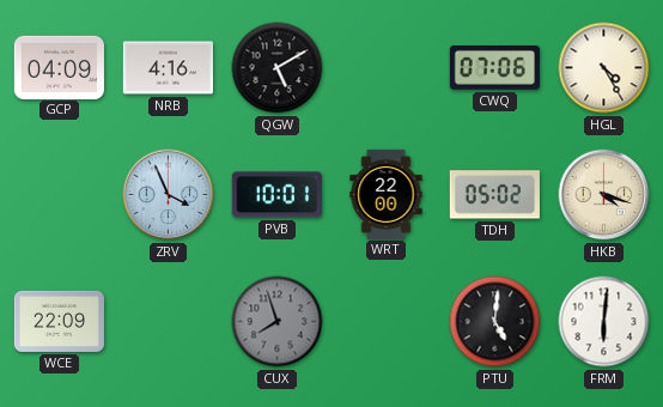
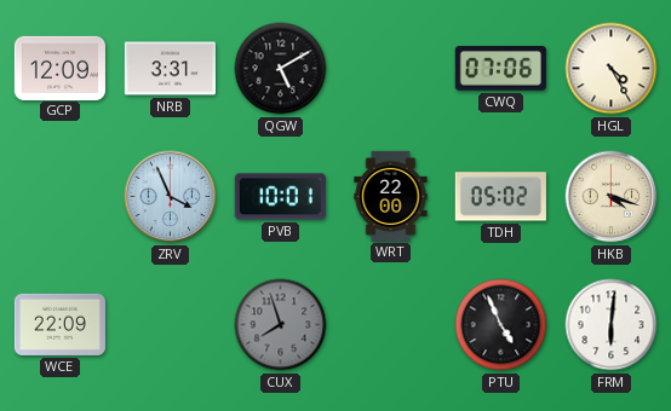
GCP: 04:09 -> 12:09
NRB: 4:16 -> 3:31
PTU: 5:01 -> 4:56
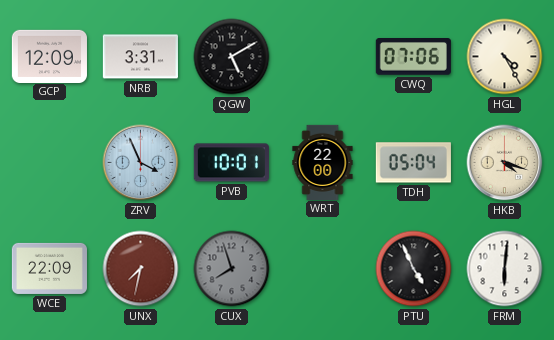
TDH: 05:02 -> 05:04
UNX: none -> 7:32
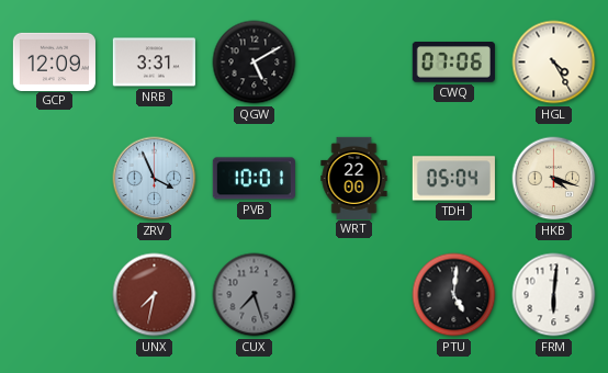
WCE: 22:09 -> none
CUX: 7:57 -> 7:27
PTU: 4:56 -> 5:01
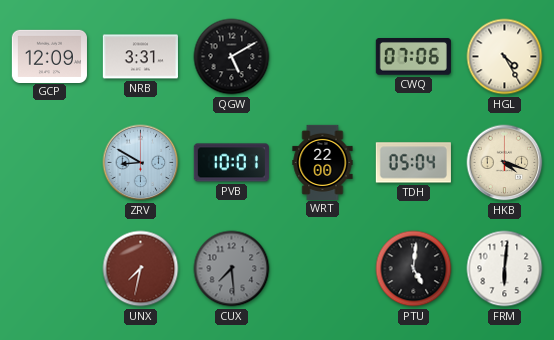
ZRV: 3:56 -> 8:50
CUX: 7:27 -> 7:29
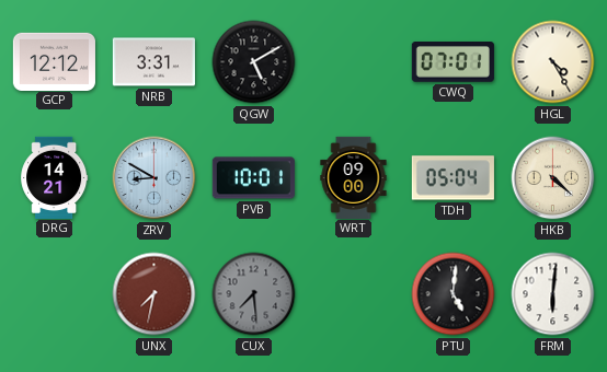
GCP: 12:09 -> 12:12
CWQ: 07:06 -> 07:01
DRG: none -> 14:21
WRT: 22:00 -> 09:00
HKB: 4:18 -> 4:22
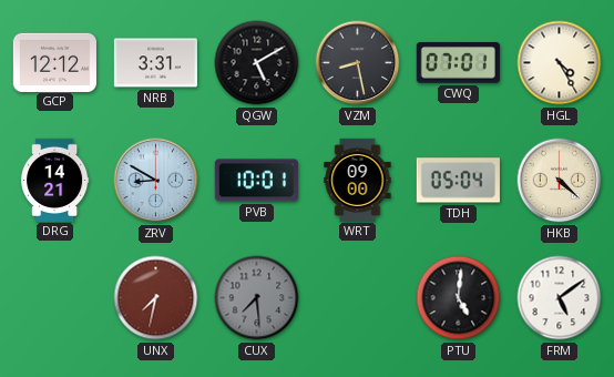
VZM: none -> 8:28
FRM: 6:01 -> 5:09
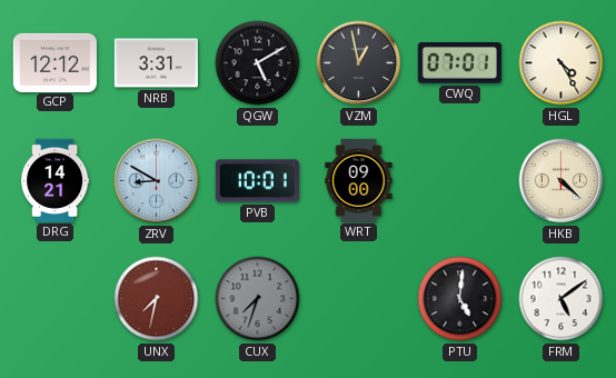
VZM: 8:28 -> 12:58
TDH: 05:04 -> none
CUX: 7:29 -> 7:33
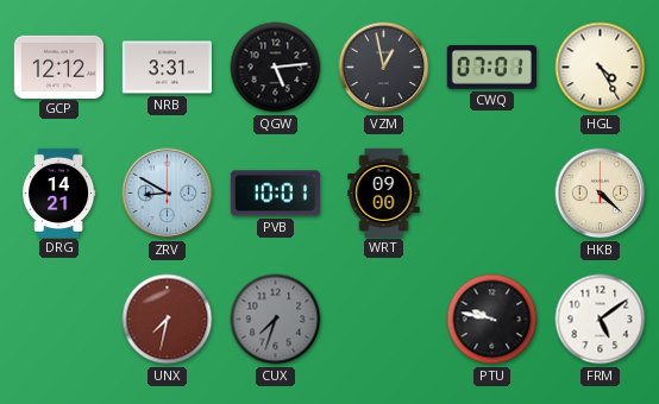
QGW: 5:10 -> 5:14
PTU: 5:01 -> 9:47
